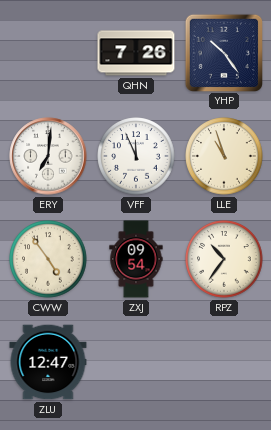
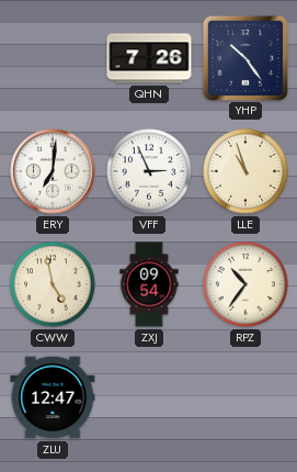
VFF: 11:56 -> 2:56
CWW: 4:54 -> 4:58
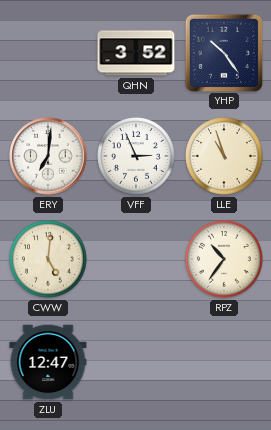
QHN: 7:26 -> 3:52
CWW: 4:58 -> 5:01
ZXJ: 09:54 -> none
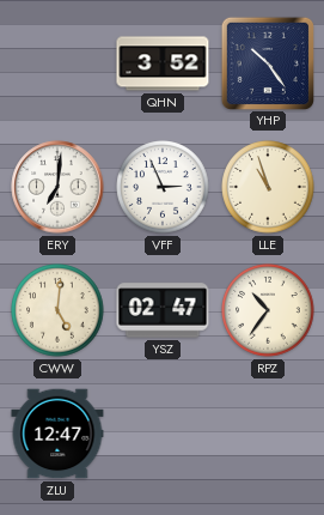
YSZ: none -> 02:47
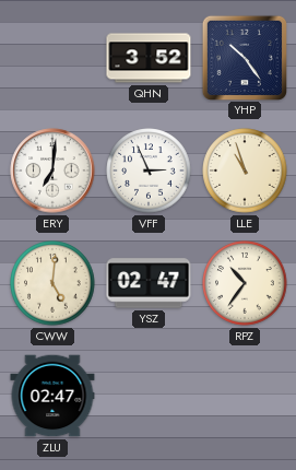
ZLU: 12:47 -> 02:47
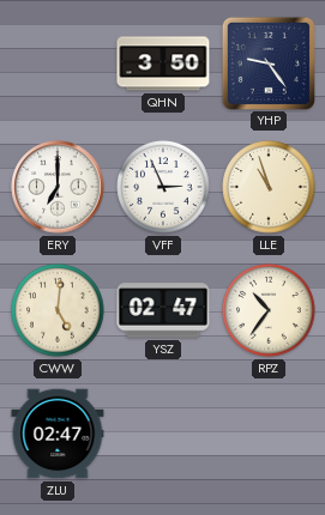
QHN: 3:52 -> 3:50
YHP: 10:24 -> 9:24
ERY: 7:01 -> 7:00
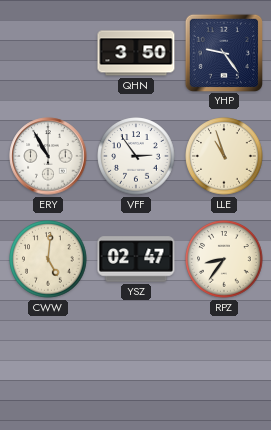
ERY: 7:00 -> 10:55
VFF: 2:56 -> 2:54
RPZ: 10:36 -> 8:36
ZLU: 02:47 -> none
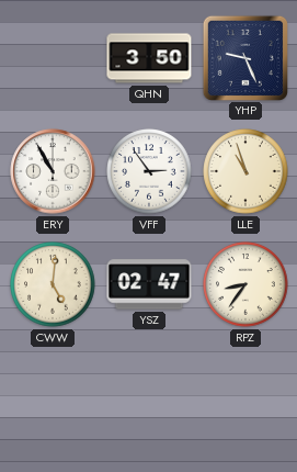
YHP: 9:24 -> 9:26
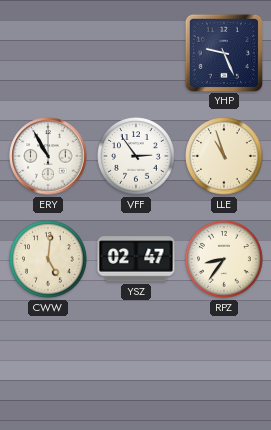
QHN: 3:50 -> none
